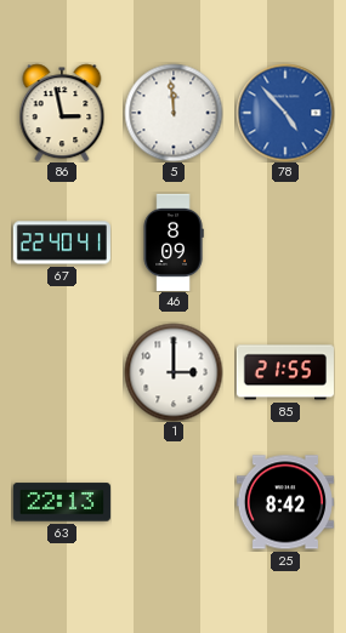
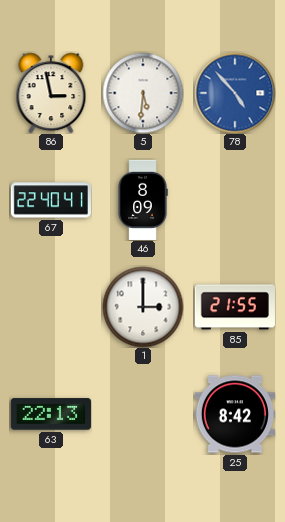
5: 11:59 -> 5:31
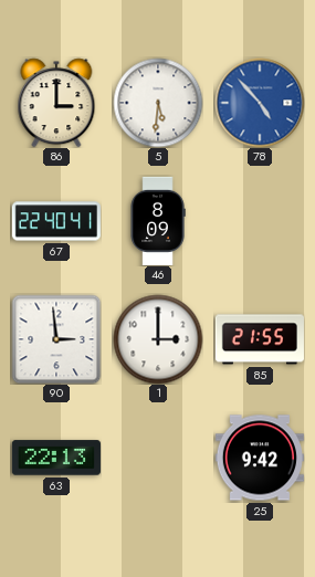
86: 2:58 -> 3:00
90: none -> 2:59
25: 8:42 -> 9:42
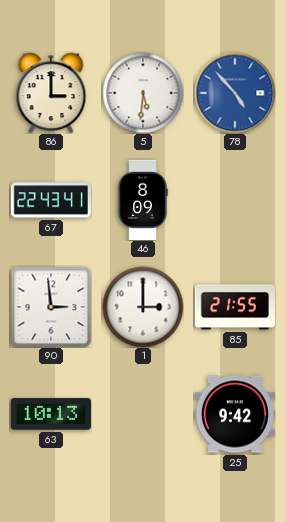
67: 22:40 -> 22:43
63: 22:13 -> 10:13
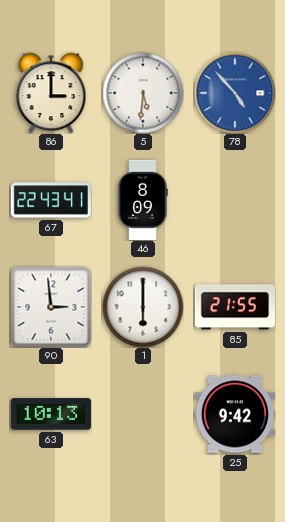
1: 3:00 -> 6:00
